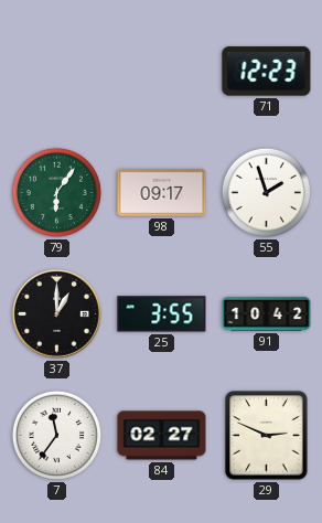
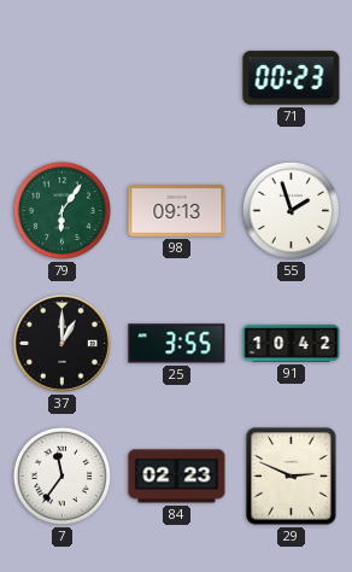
71: 12:23 -> 00:23
98: 09:17 -> 09:13
84: 02:27 -> 02:23
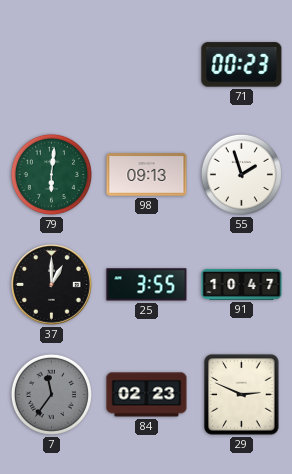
79: 6:06 -> 6:01
91: 10:42 -> 10:47
7 dial: white -> grey
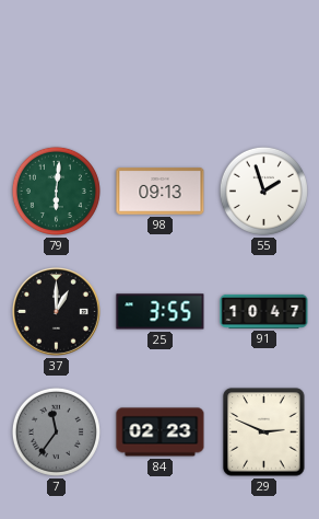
71: 00:23 -> none
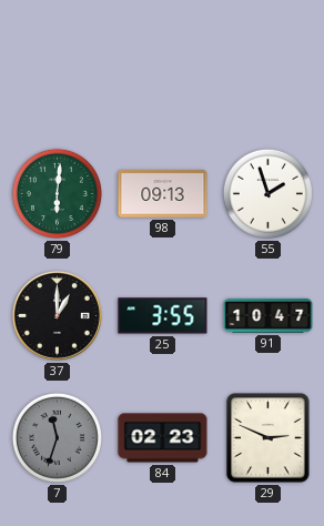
7: 11:36 -> 11:33
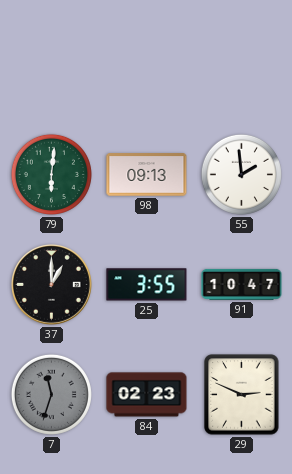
55: 1:57 -> 1:59
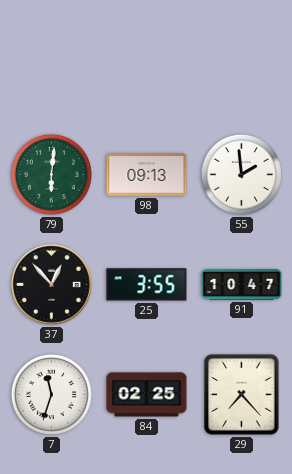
37: 1:00 -> 12:53
7 dial: grey -> white
84: 02:23 -> 02:25
29: 2:49 -> 7:23
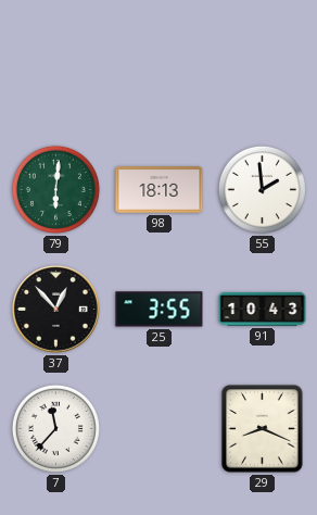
98: 09:13 -> 18:13
91: 10:47 -> 10:43
7: 11:33 -> 11:37
84: 02:25 -> none
29: 7:23 -> 8:19
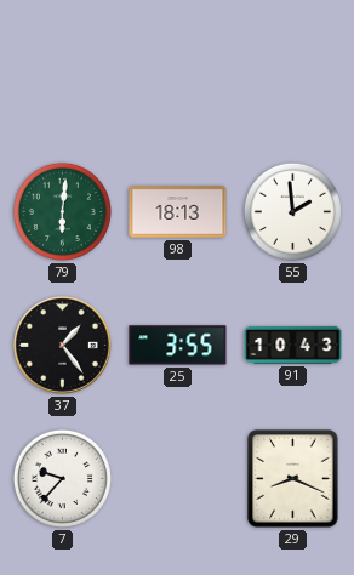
37: 12:53 -> 1:24
7: 11:37 -> 9:37
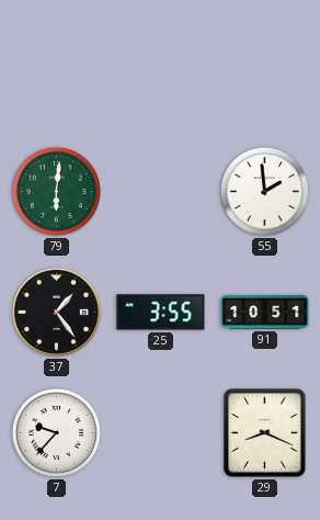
98: 18:13 -> none
91: 10:43 -> 10:51
